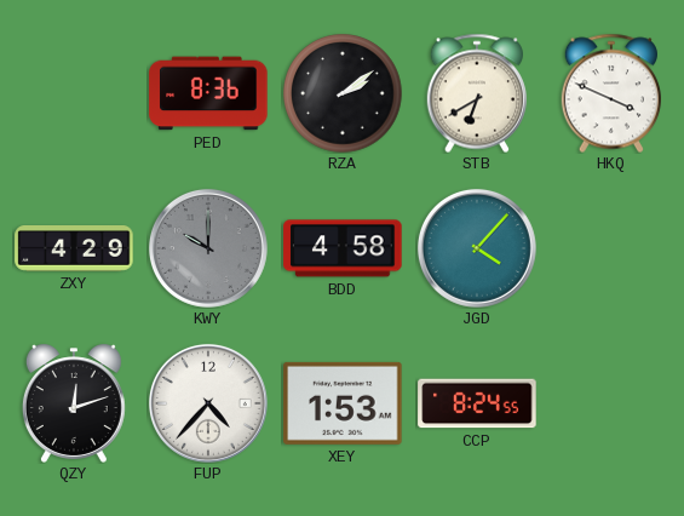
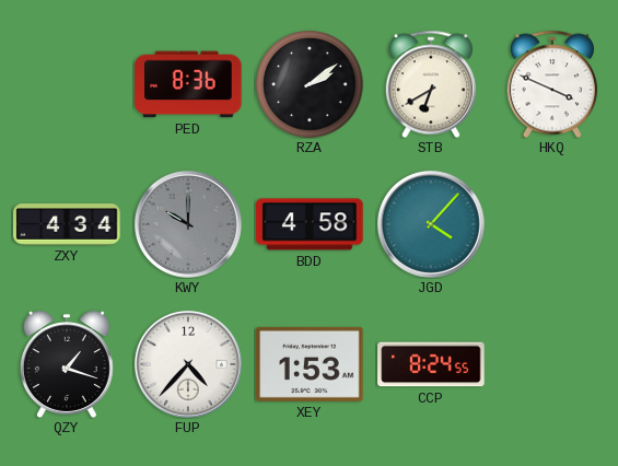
ZXY: 4:29 -> 4:34
QZY: 12:12 -> 1:18
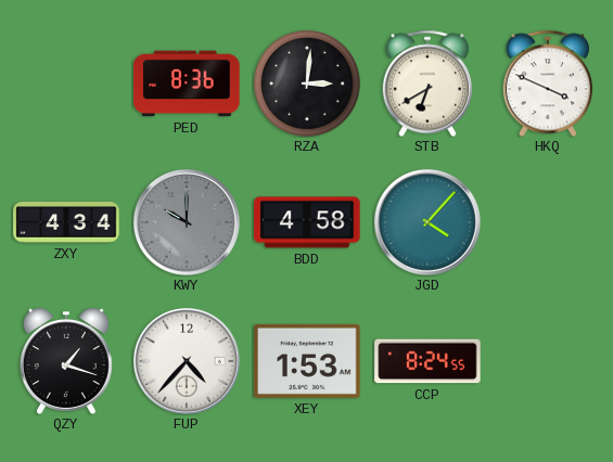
RZA: 2:09 -> 3:01
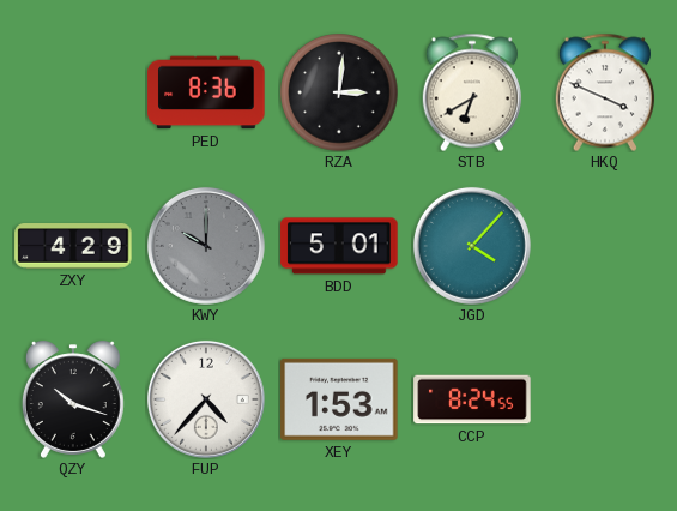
ZXY: 4:34 -> 4:29
BDD: 4:58 -> 5:01
QZY: 1:18 -> 10:18
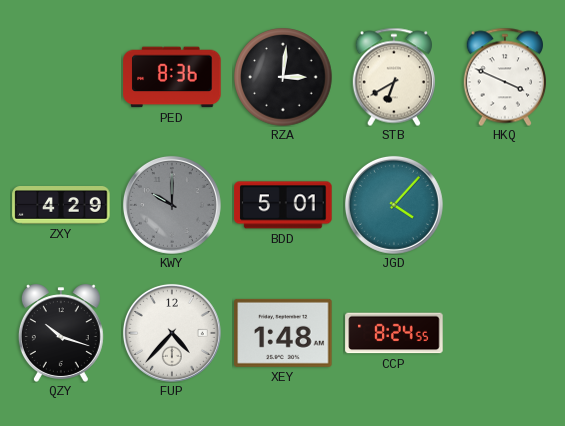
XEY: 1:53 -> 1:48
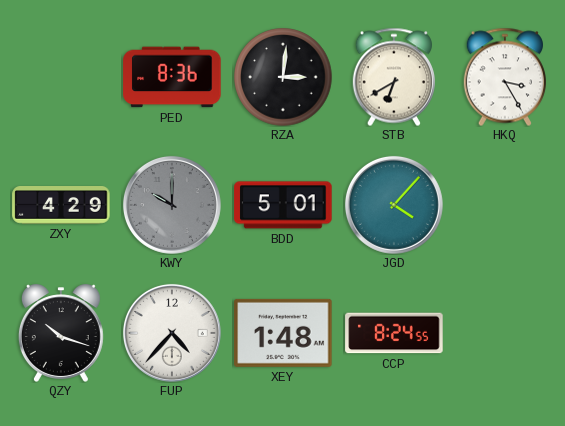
HKQ: 3:49 -> 3:25
